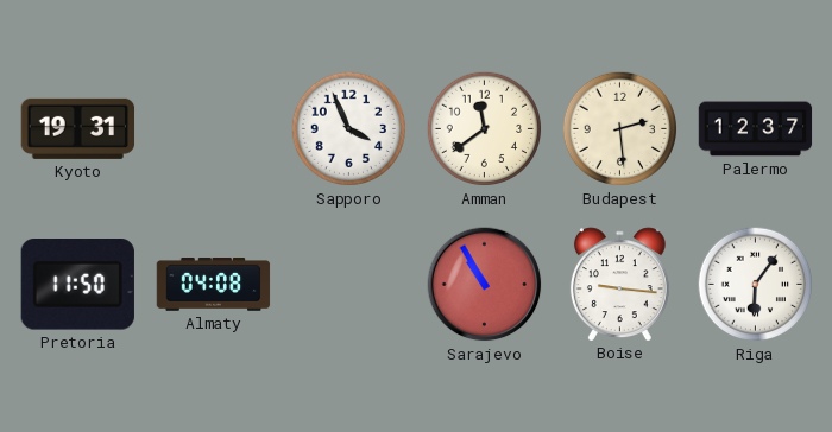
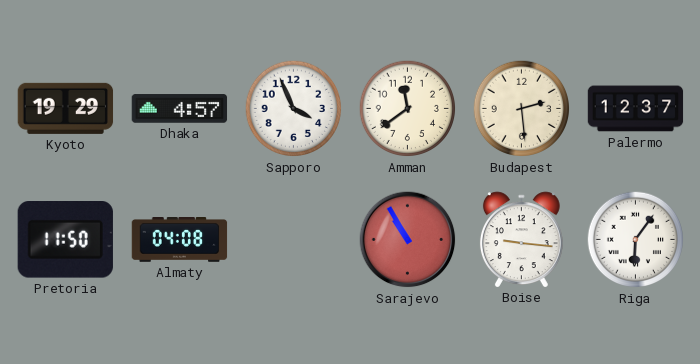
Kyoto: 19:31 -> 19:29
Dhaka: none -> 4:57
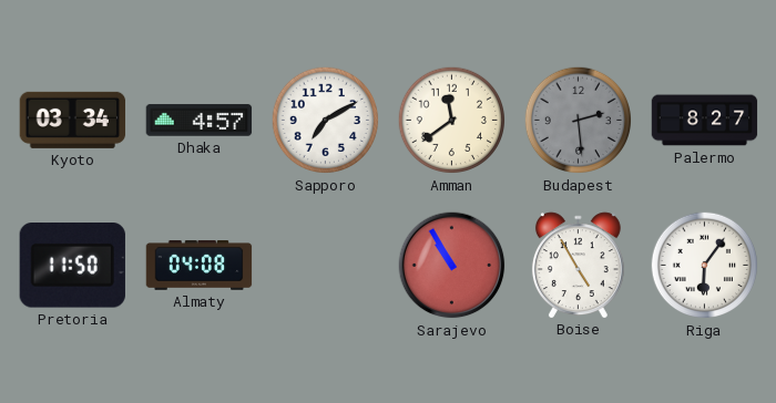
Kyoto: 19:29 -> 03:34
Sapporo: 3:56 -> 7:10
Budapest dial: cream -> grey
Palermo: 12:37 -> 8:27
Boise: 9:16 -> 4:55
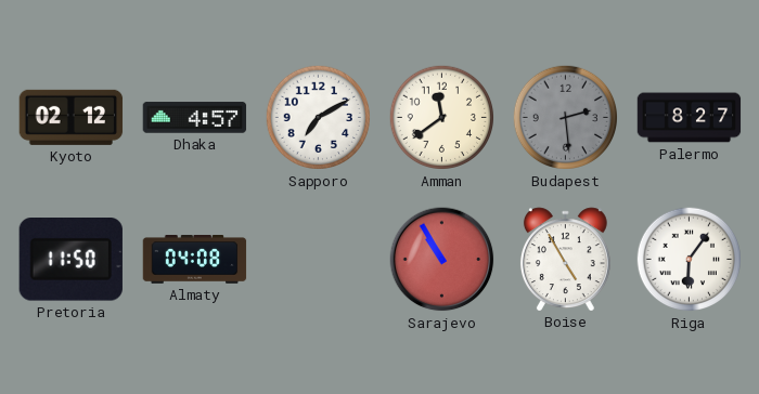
Kyoto: 03:34 -> 02:12
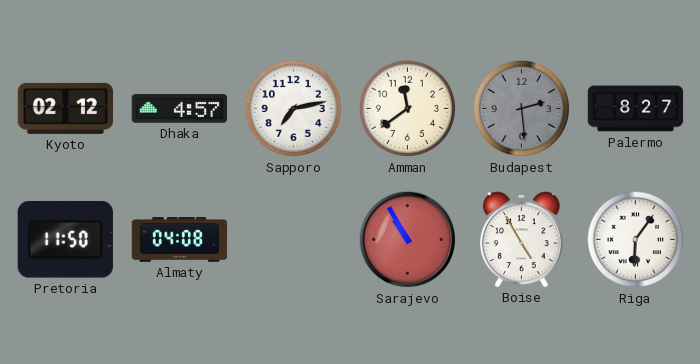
Sapporo: 7:10 -> 7:13
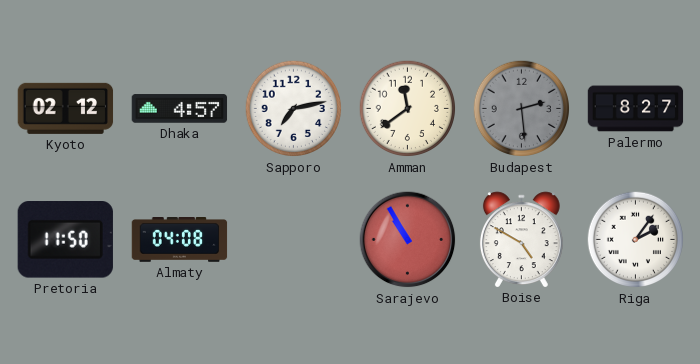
Boise: 4:55 -> 4:50
Riga: 6:06 -> 2:06
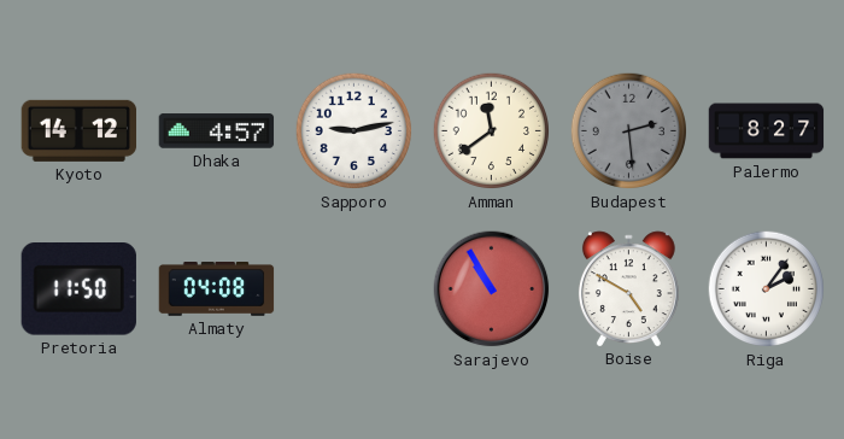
Kyoto: 02:12 -> 14:12
Sapporo: 7:13 -> 9:13
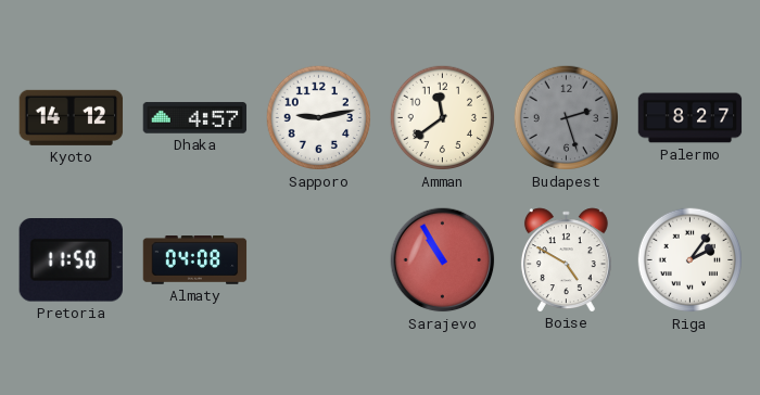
Budapest: 2:29 -> 2:27
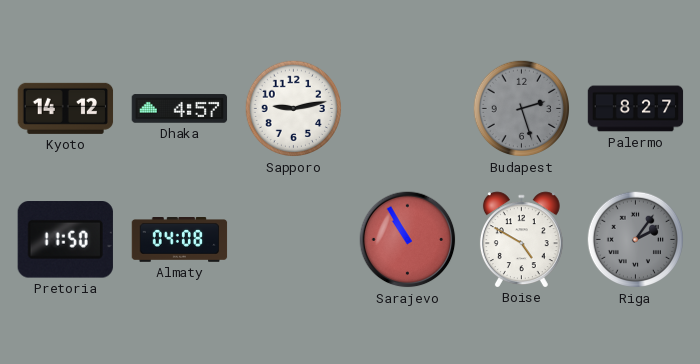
Amman: 11:39 -> none
Riga dial: white -> grey
